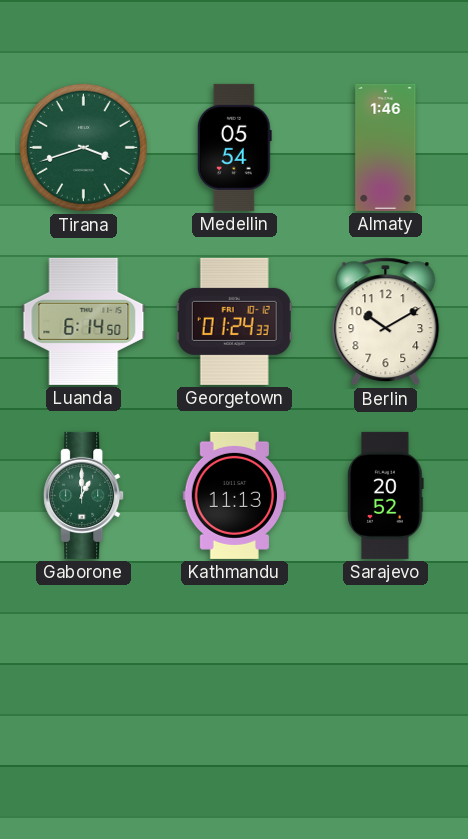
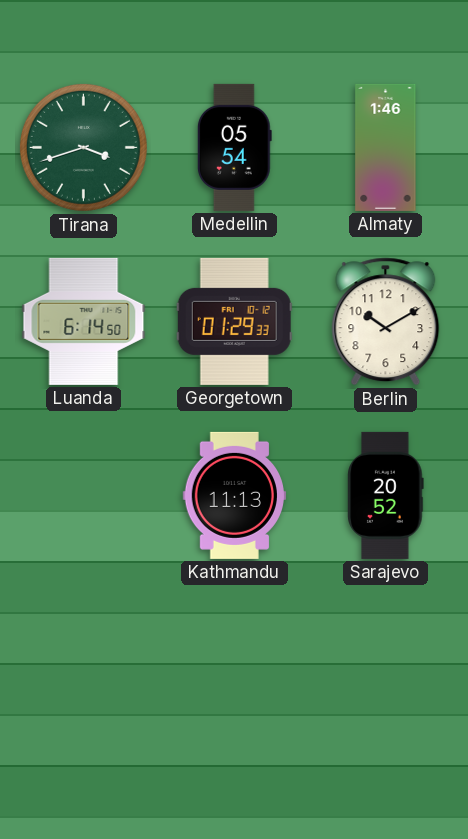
Georgetown: 01:24 -> 01:29
Gaborone: 1:00 -> none
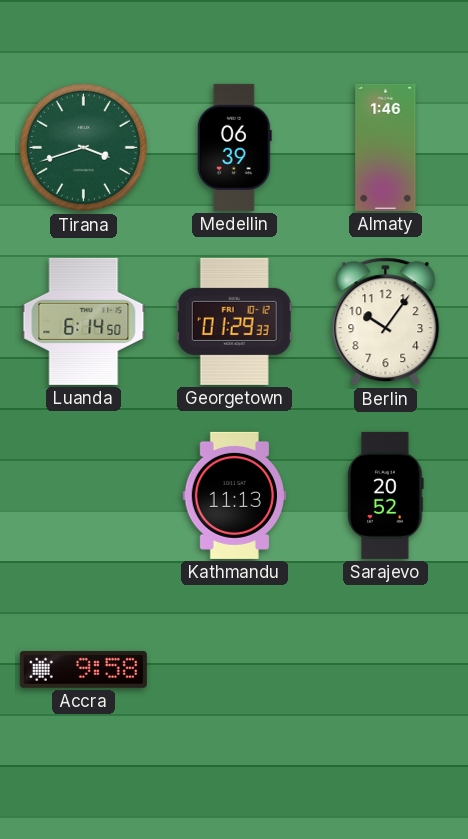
Medellin: 05:54 -> 06:39
Berlin: 10:10 -> 10:06
Accra: none -> 9:58
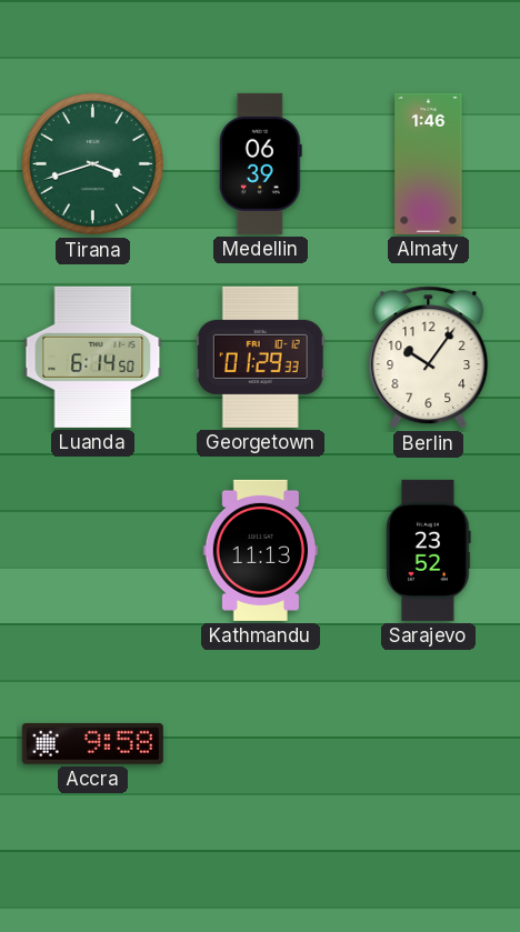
Sarajevo: 20:52 -> 23:52
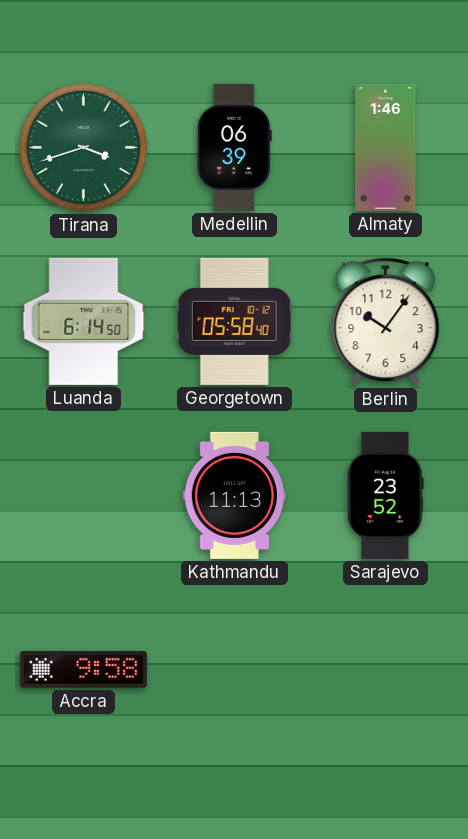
Georgetown: 01:29 -> 05:58
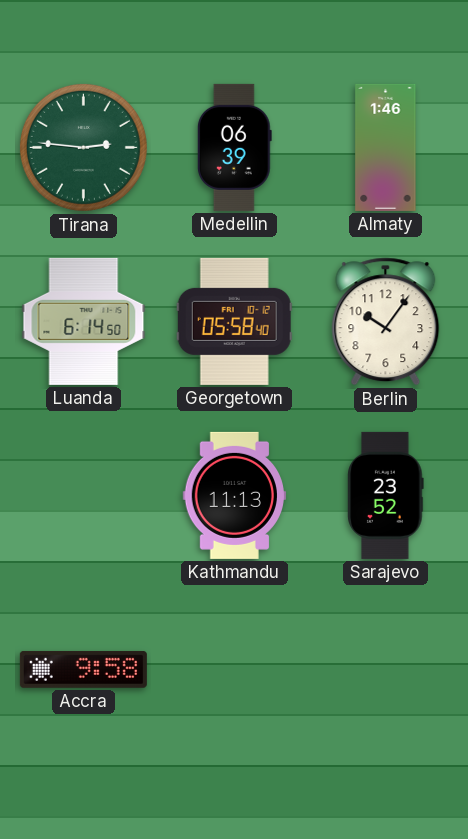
Tirana: 3:42 -> 2:46
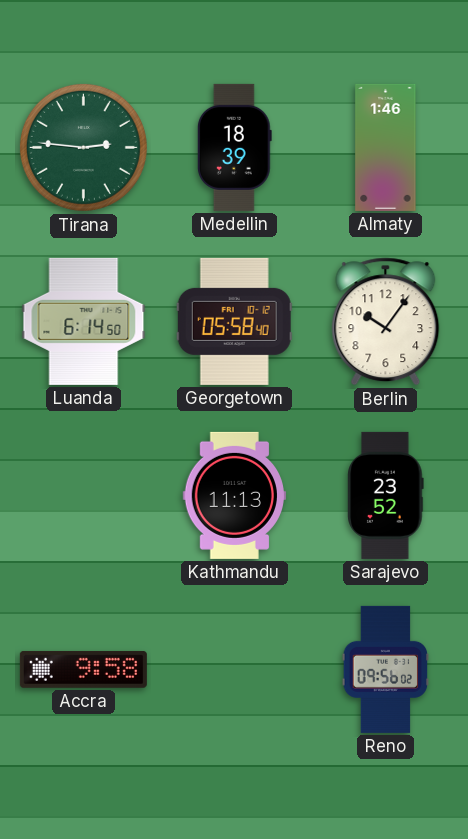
Medellin: 06:39 -> 18:39
Reno: none -> 09:56
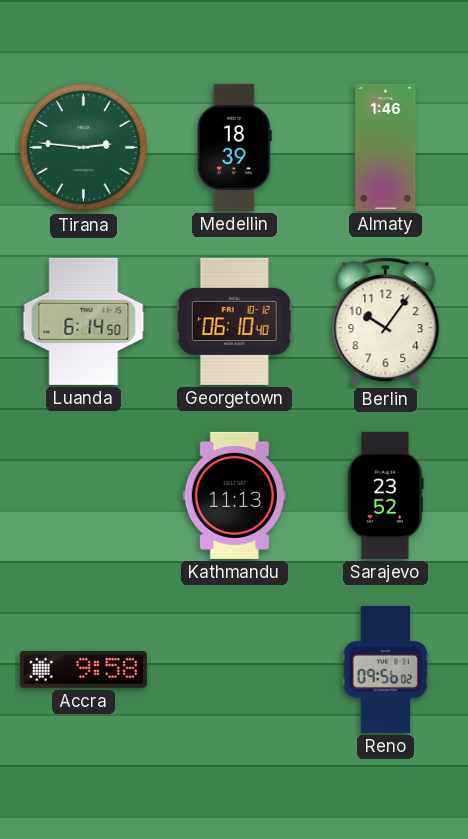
Georgetown: 05:58 -> 06:10
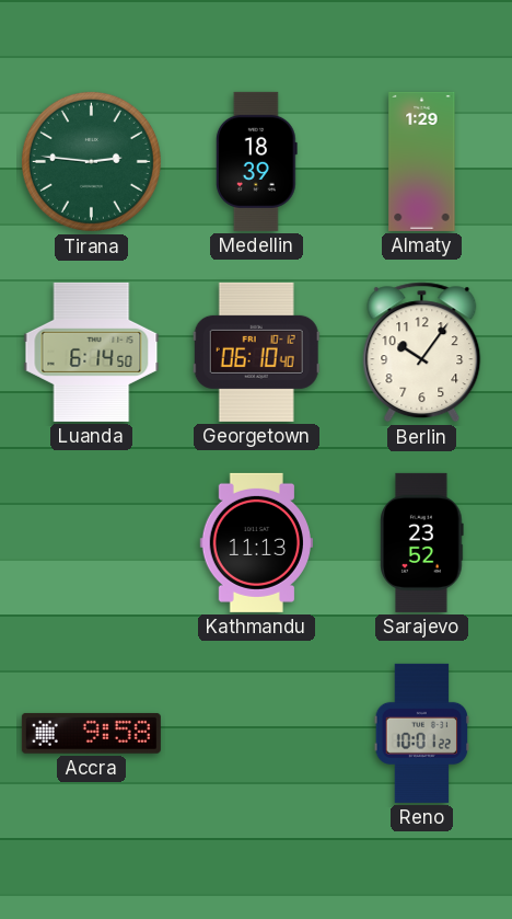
Almaty: 1:46 -> 1:29
Reno: 09:56 -> 10:01
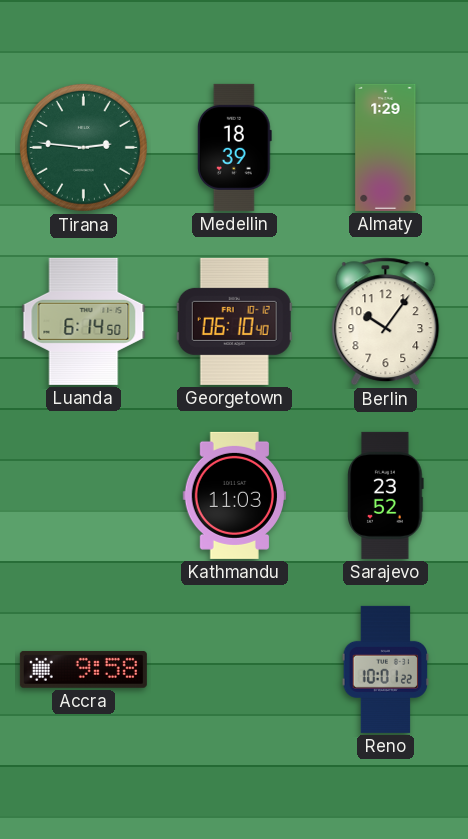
Kathmandu: 11:13 -> 11:03
